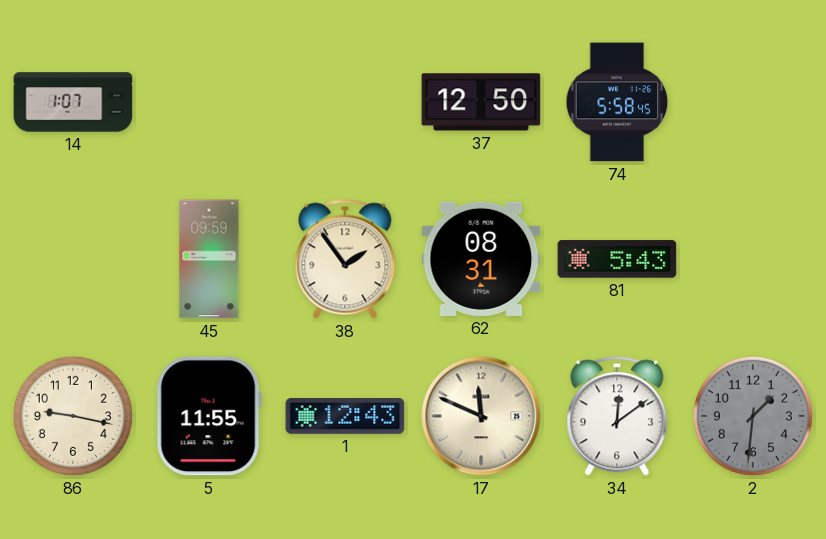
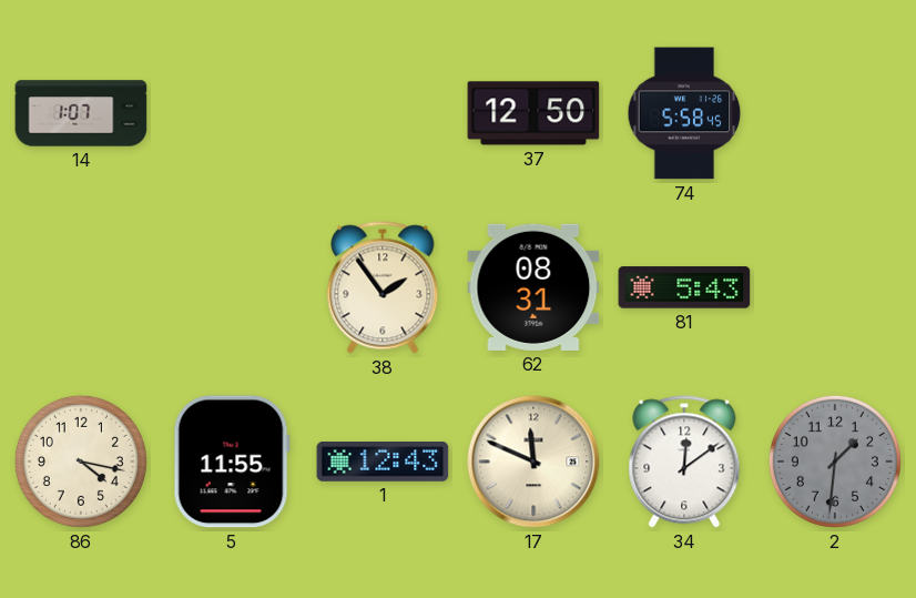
45: 09:59 -> none
86: 9:17 -> 4:17
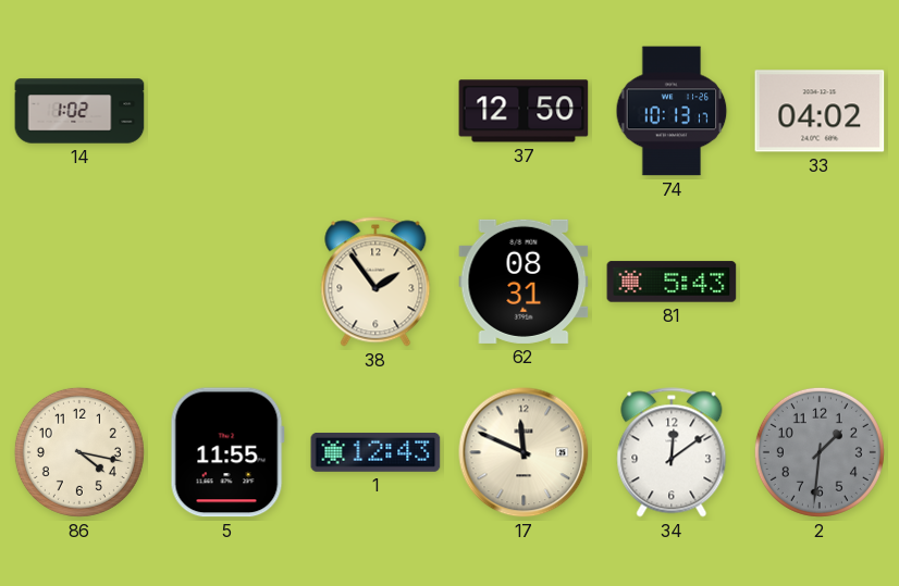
14: 1:07 -> 1:02
74: 5:58 -> 10:13
33: none -> 04:02
